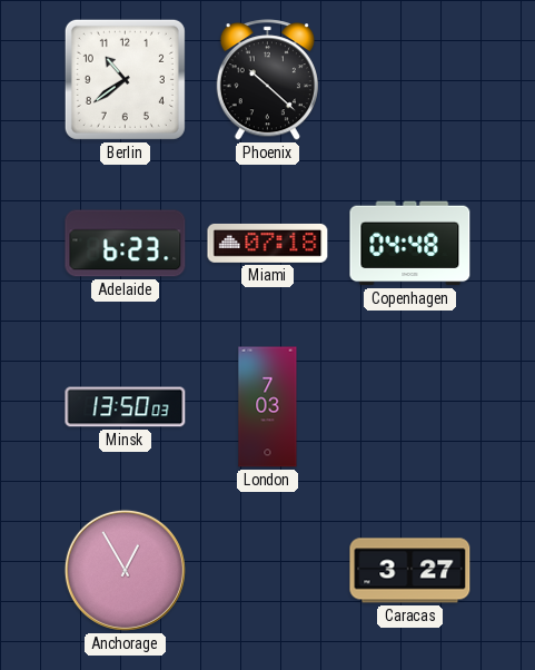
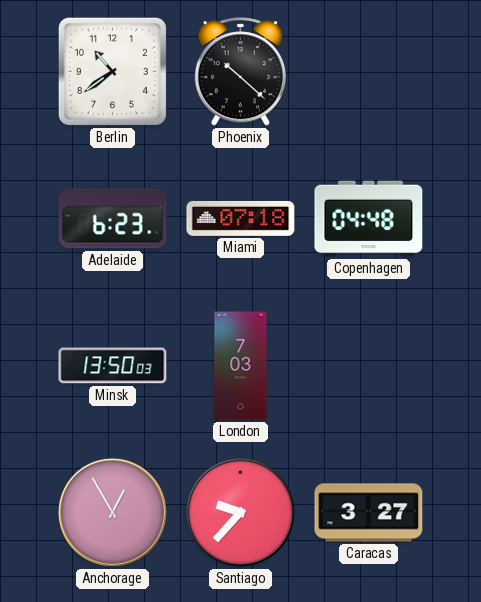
Santiago: none -> 9:37
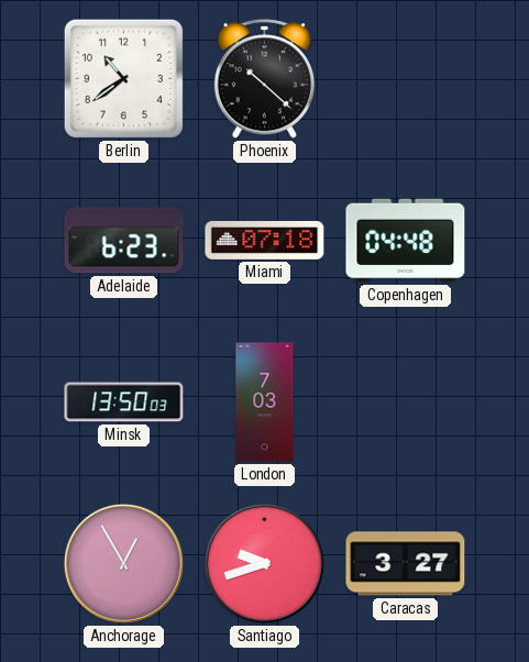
Santiago: 9:37 -> 9:42
